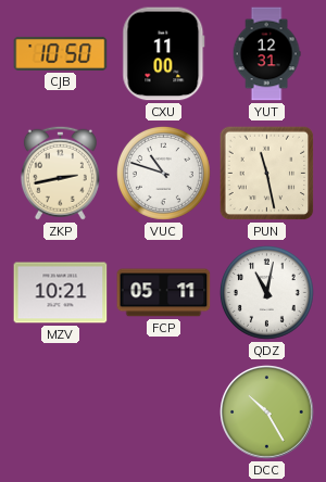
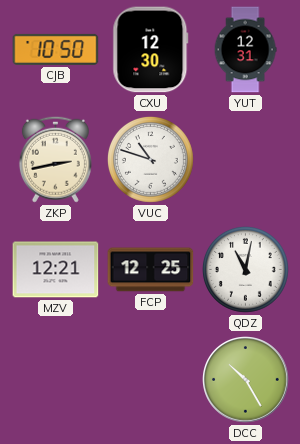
CXU: 11:00 -> 12:30
PUN: 11:28 -> none
MZV: 10:21 -> 12:21
FCP: 05:11 -> 12:25
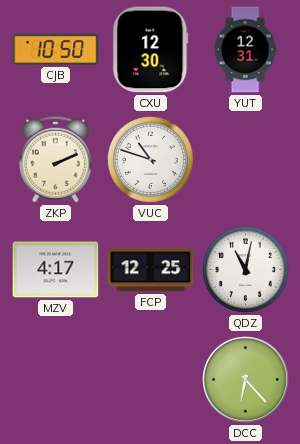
ZKP: 2:43 -> 2:11
MZV: 12:21 -> 4:17
DCC: 10:25 -> 6:23
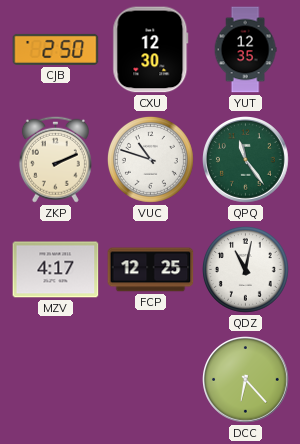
CJB: 10:50 -> 2:50
YUT: 12:31 -> 12:35
QPQ: none -> 11:24
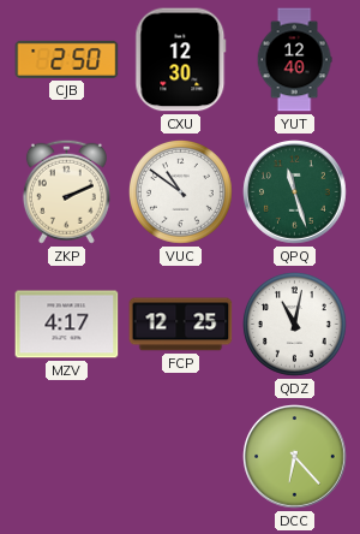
YUT: 12:35 -> 12:40
VUC: 10:48 -> 10:51
QPQ: 11:24 -> 11:27
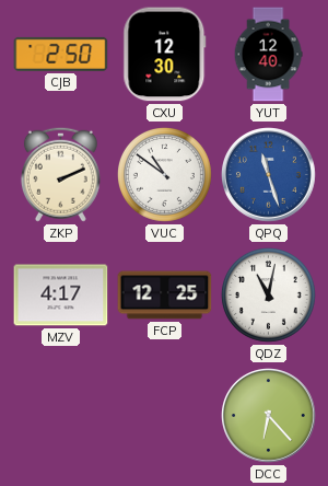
QPQ dial: green -> blue
